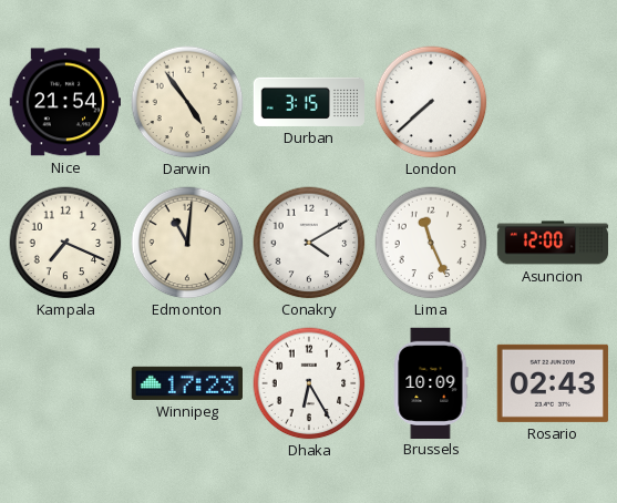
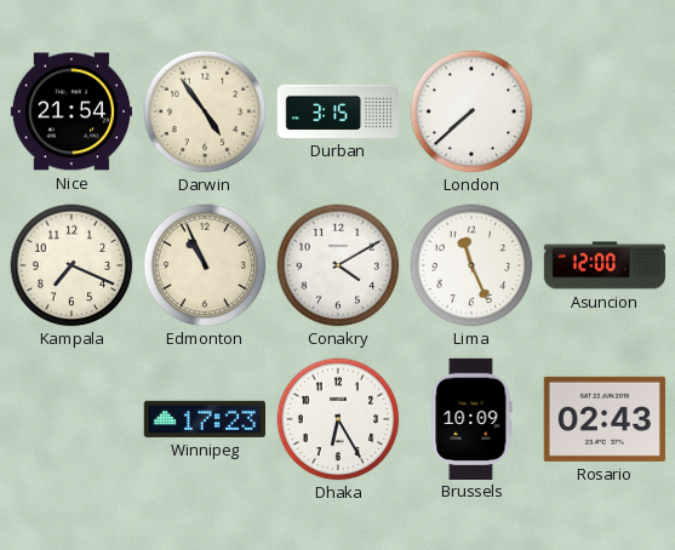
Edmonton: 11:01 -> 10:56
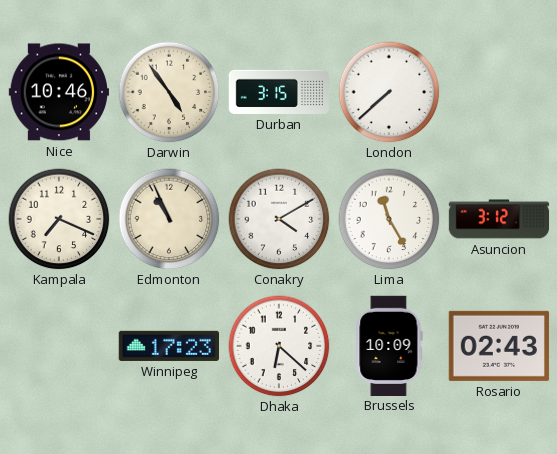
Nice: 21:54 -> 10:46
Lima: 11:26 -> 11:25
Asuncion: 12:00 -> 3:12
Dhaka: 6:25 -> 6:22
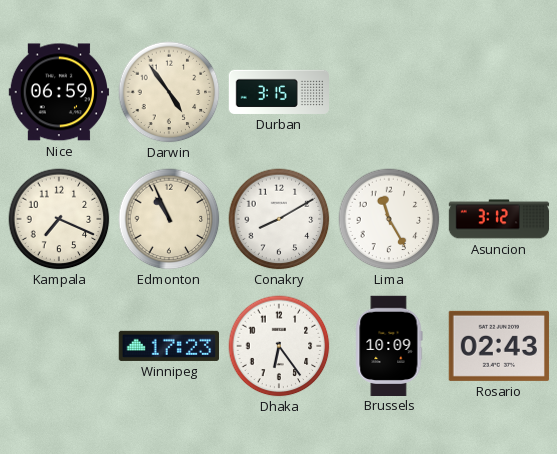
Nice: 10:46 -> 06:59
London: 7:38 -> none
Conakry: 4:10 -> 8:10
Dhaka: 6:22 -> 6:24
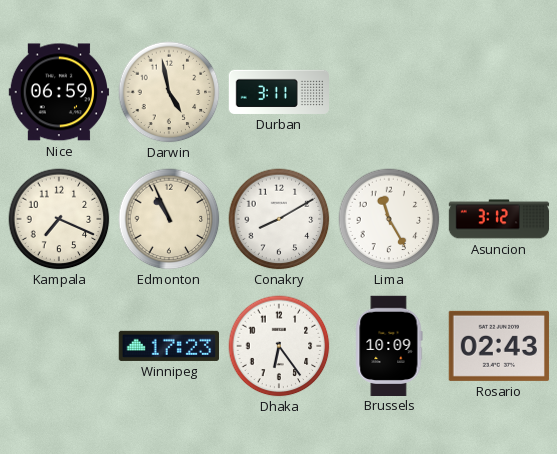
Darwin: 4:54 -> 4:58
Durban: 3:15 -> 3:11
